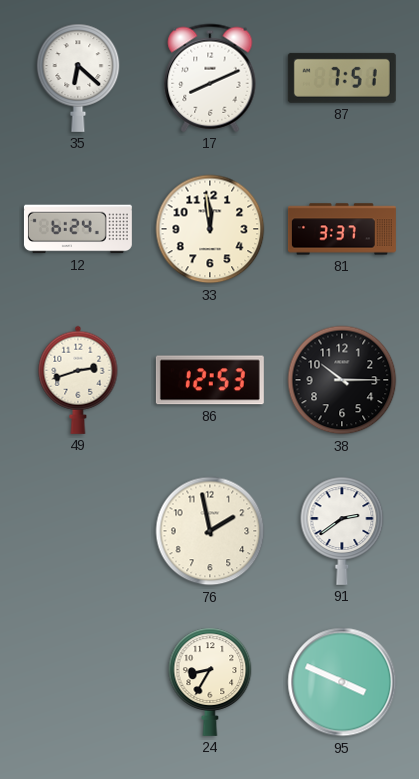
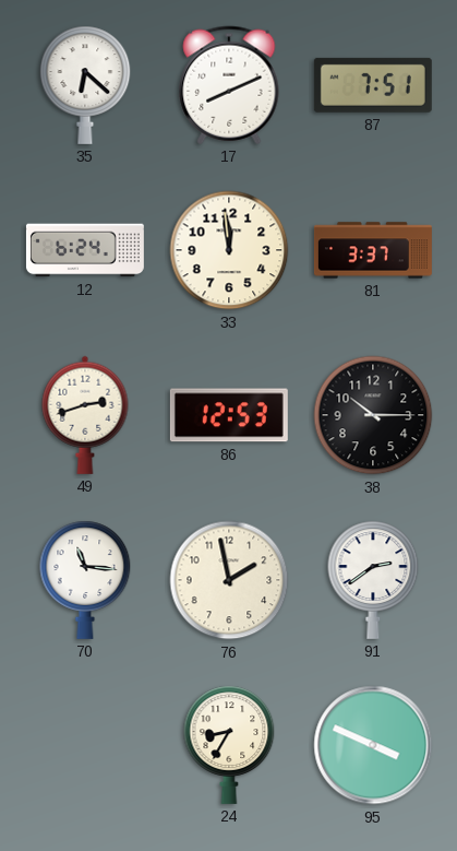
70: none -> 11:16
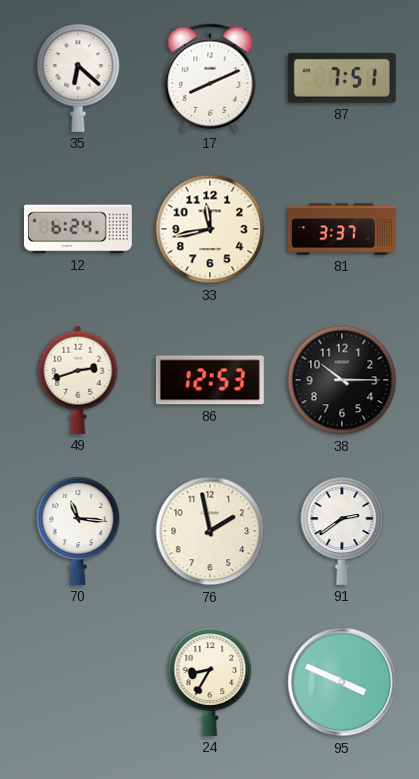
33: 11:59 -> 11:43
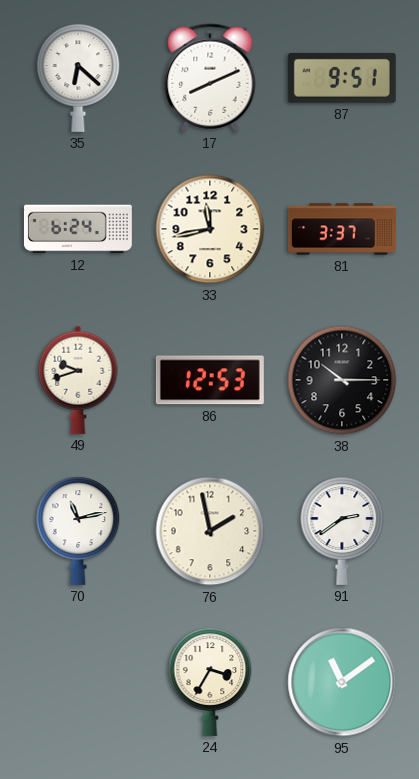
87: 7:51 -> 9:51
49: 2:42 -> 9:42
70: 11:16 -> 11:13
24: 8:35 -> 3:35
95: 3:49 -> 11:09
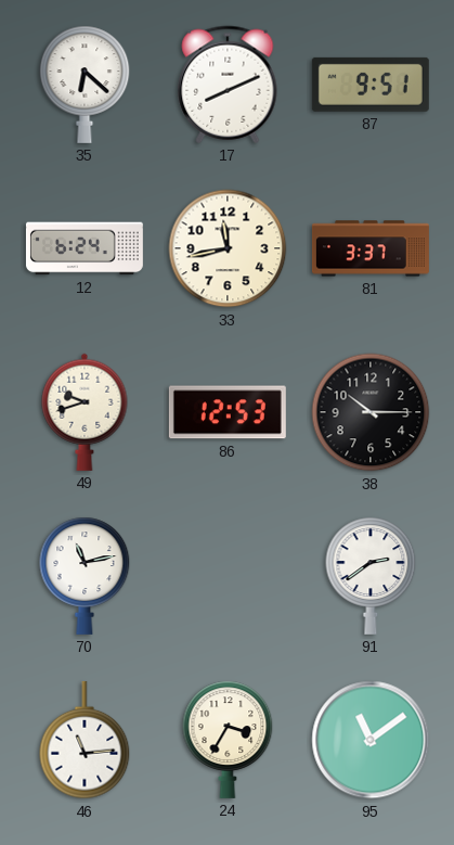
76: 1:58 -> none
46: none -> 11:14
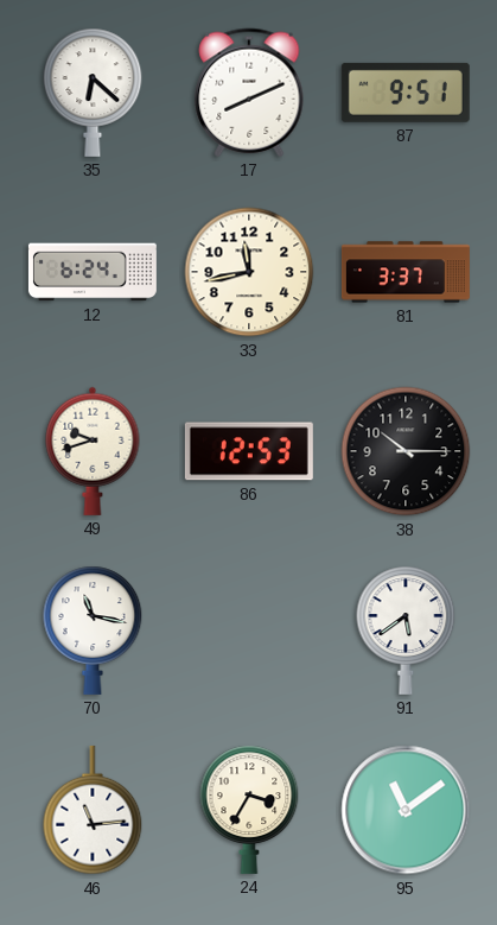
70: 11:13 -> 11:17
91: 2:39 -> 5:39
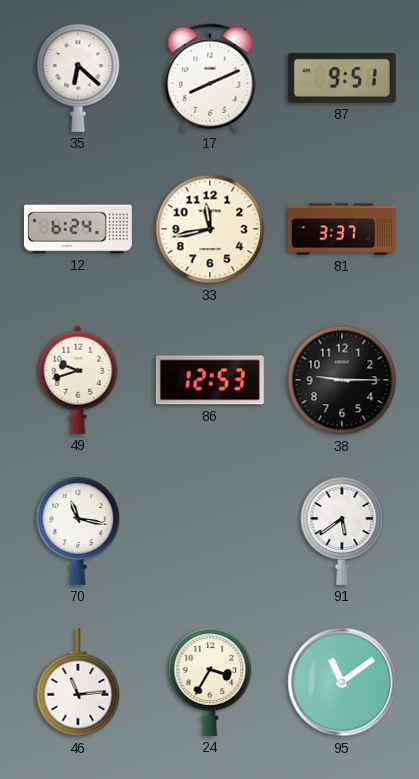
38: 10:15 -> 9:15
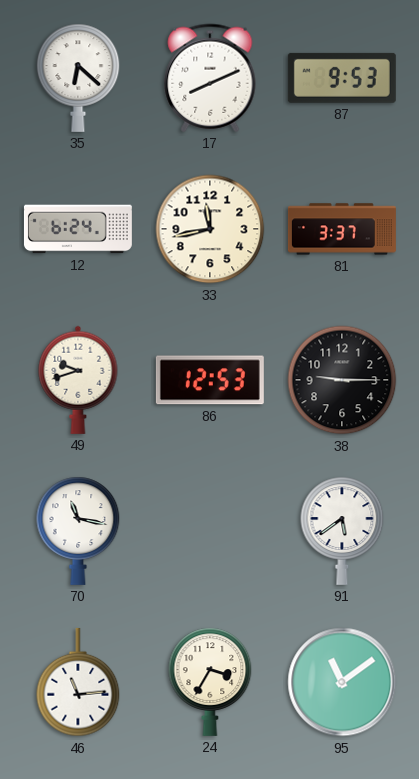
87: 9:51 -> 9:53
